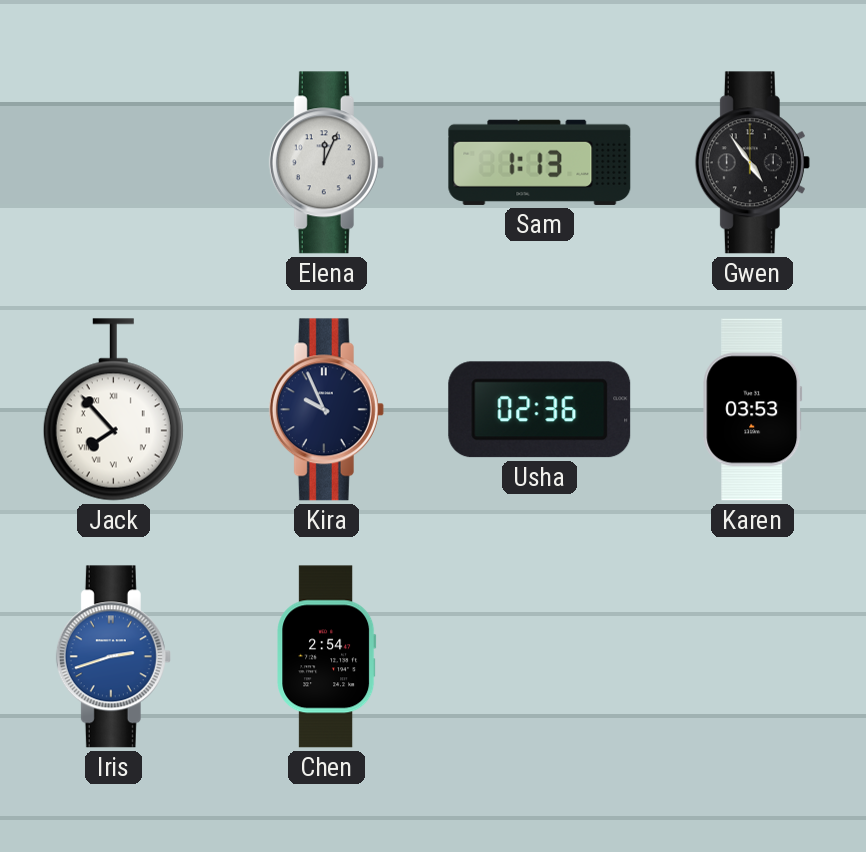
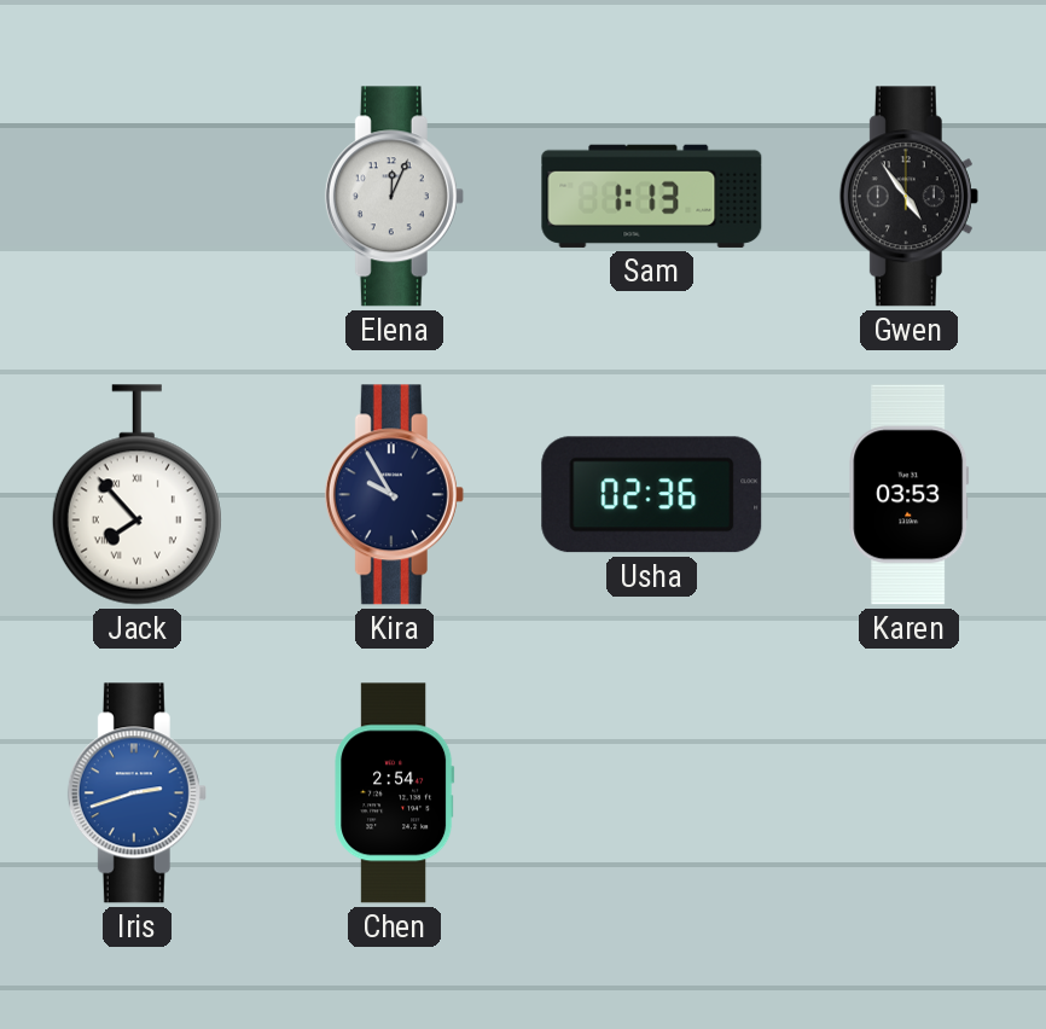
Kira: 9:56 -> 9:55
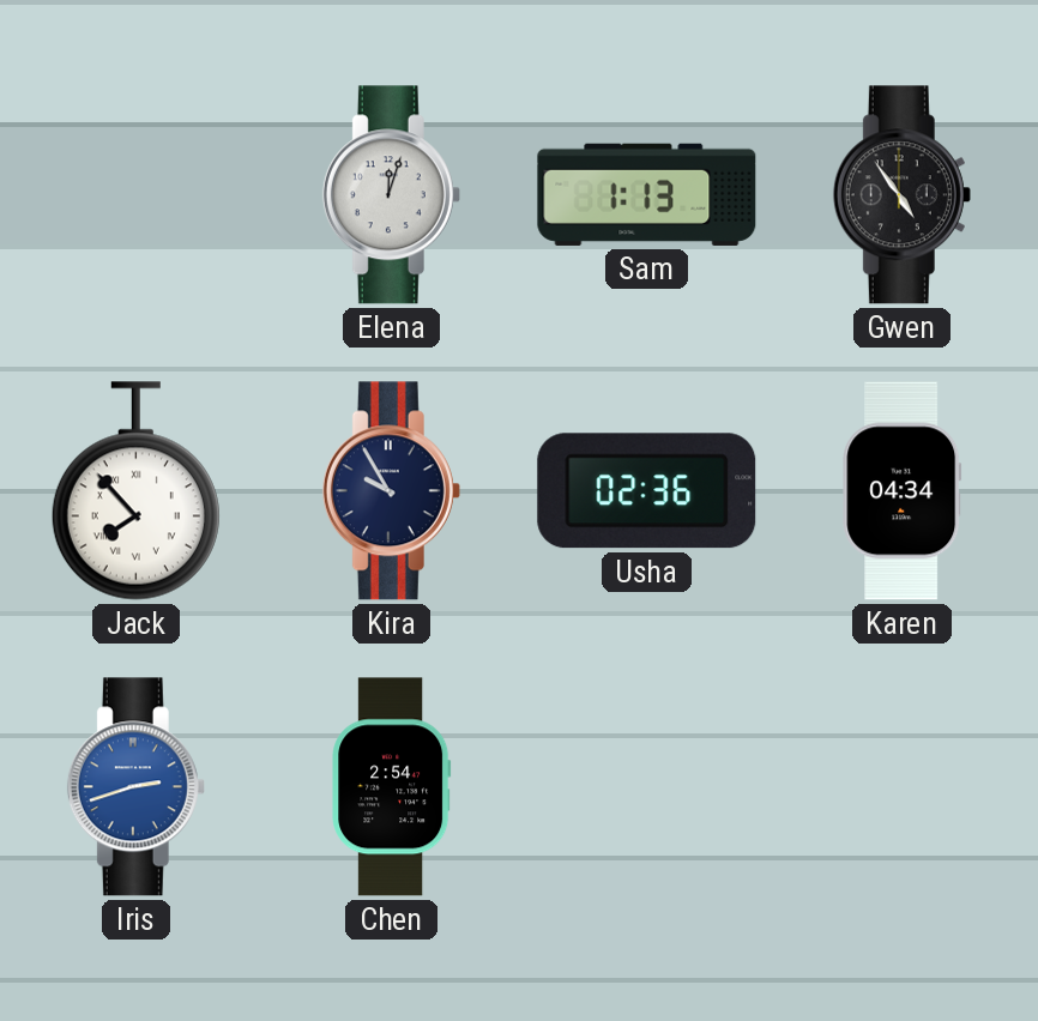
Elena: 12:04 -> 12:03
Karen: 03:53 -> 04:34
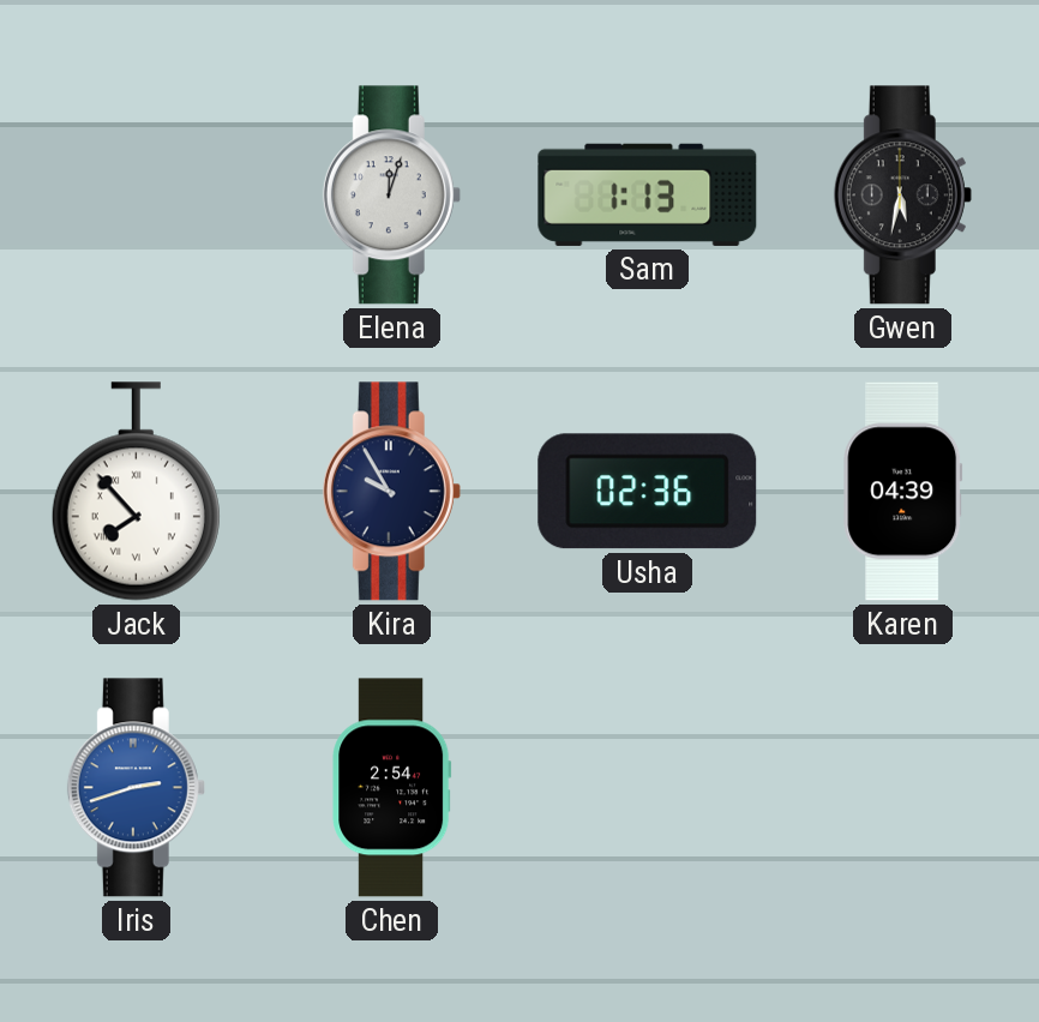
Gwen: 4:54 -> 5:32
Karen: 04:34 -> 04:39
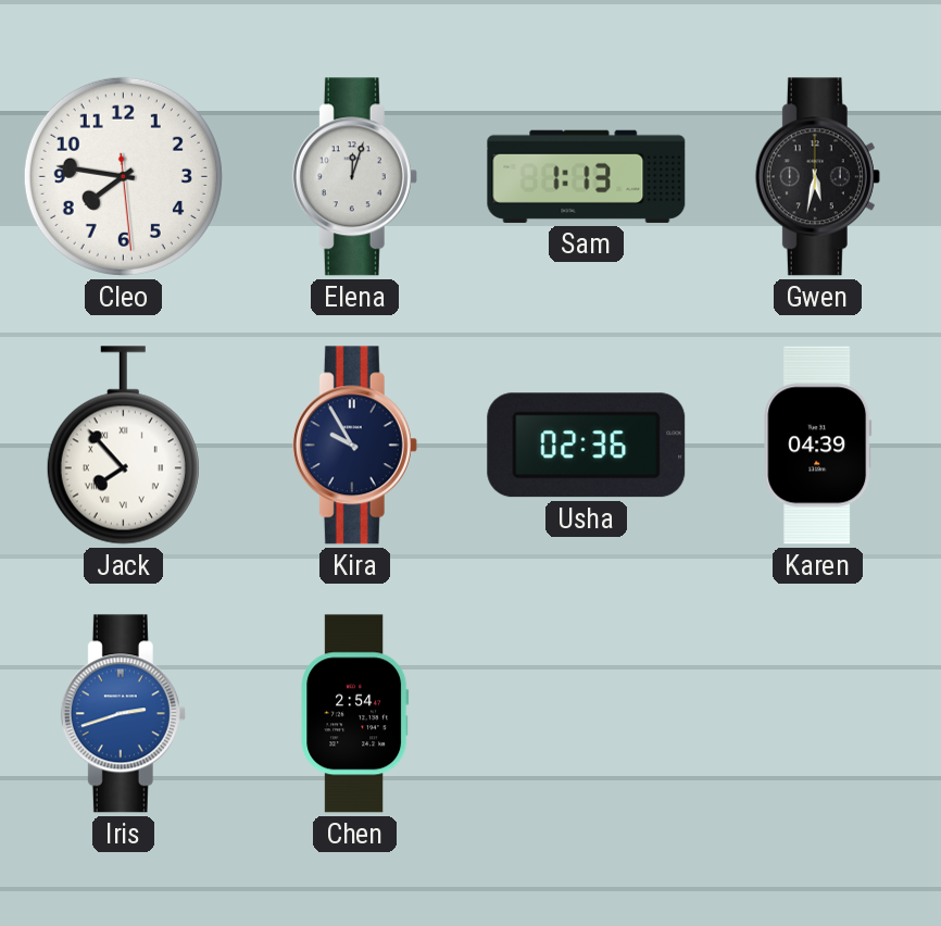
Cleo: none -> 7:46
